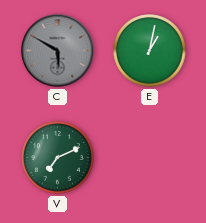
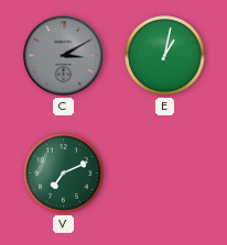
C: 5:50 -> 3:10
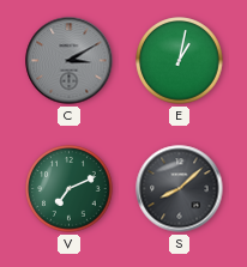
S: none -> 8:08
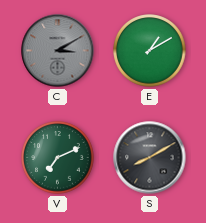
E: 1:02 -> 1:10
S: 8:08 -> 8:10
